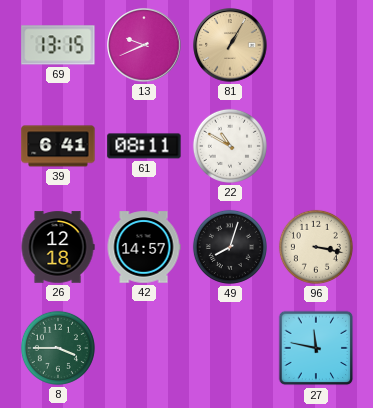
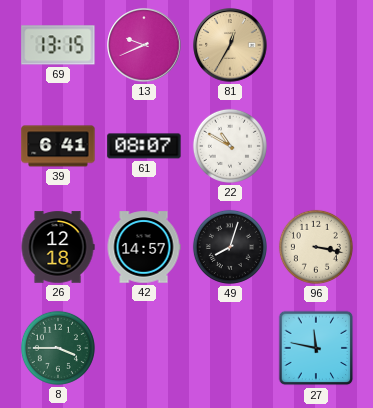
81: 1:05 -> 12:35
61: 08:11 -> 08:07
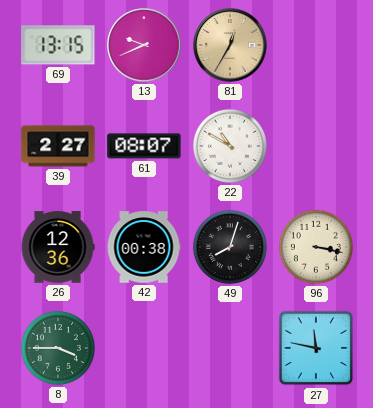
39: 6:41 -> 2:27
26: 12:18 -> 12:36
42: 14:57 -> 00:38
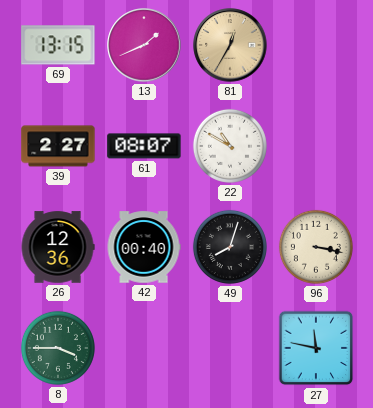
13: 9:41 -> 1:41
42: 00:38 -> 00:40
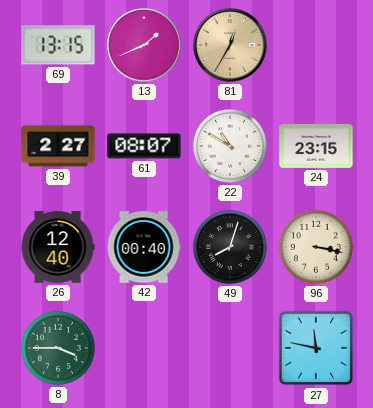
24: none -> 23:15
26: 12:36 -> 12:40
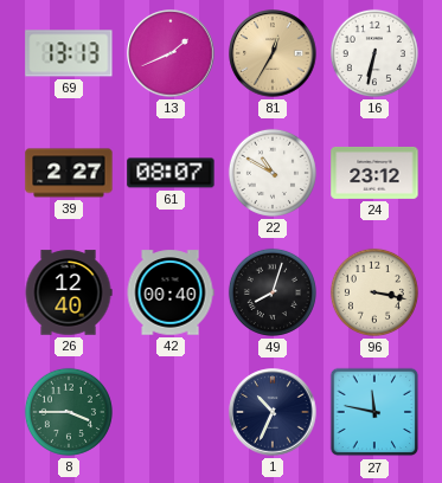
69: 13:15 -> 13:13
16: none -> 6:32
24: 23:15 -> 23:12
1: none -> 10:34
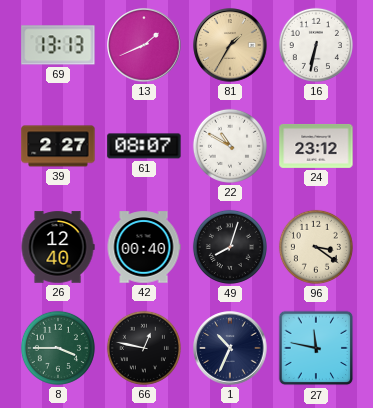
81: 12:35 -> 1:35
96: 3:17 -> 3:21
66: none -> 12:47
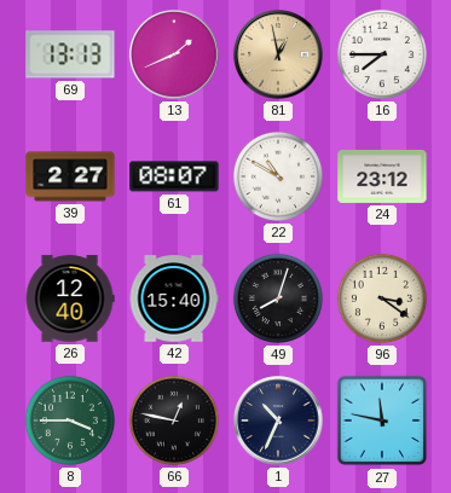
81: 1:35 -> 12:58
16: 6:32 -> 7:45
42: 00:40 -> 15:40
